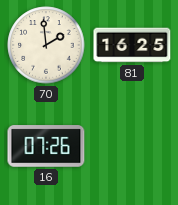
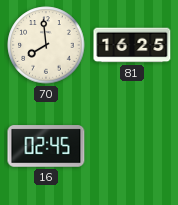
70: 1:59 -> 7:59
16: 07:26 -> 02:45
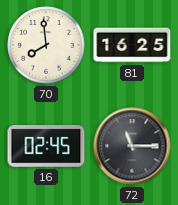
72: none -> 11:15
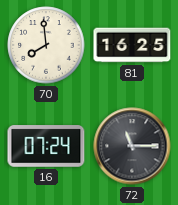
16: 02:45 -> 07:24
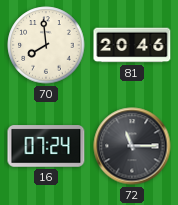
81: 16:25 -> 20:46
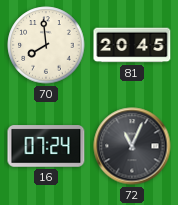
81: 20:46 -> 20:45
72: 11:15 -> 11:04
